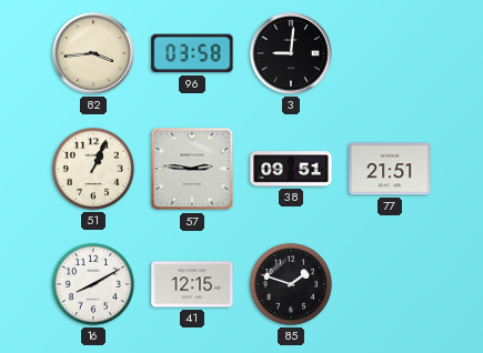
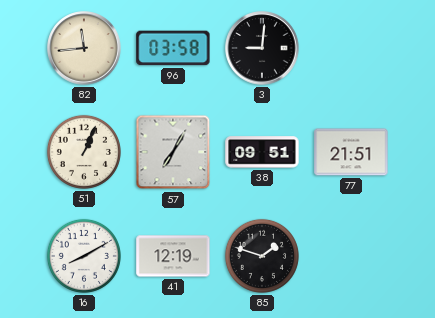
82: 3:44 -> 11:44
57: 2:46 -> 7:05
41: 12:15 -> 12:19
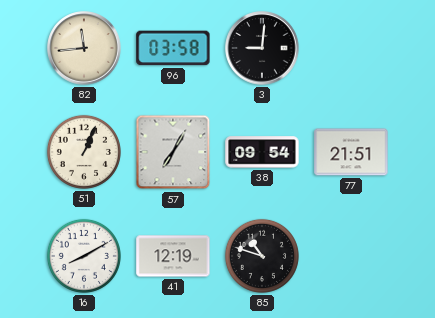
38: 09:51 -> 09:54
85: 1:48 -> 10:48
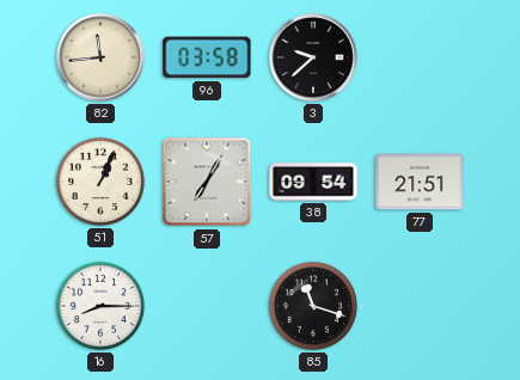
3: 9:01 -> 9:38
16: 8:10 -> 8:15
41: 12:19 -> none
85: 10:48 -> 11:18
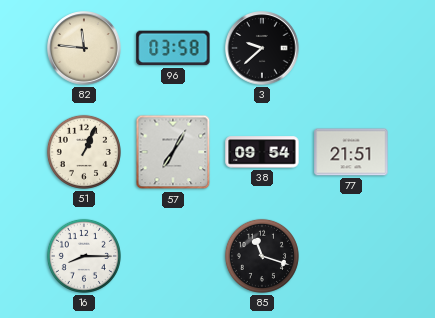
82: 11:44 -> 11:46
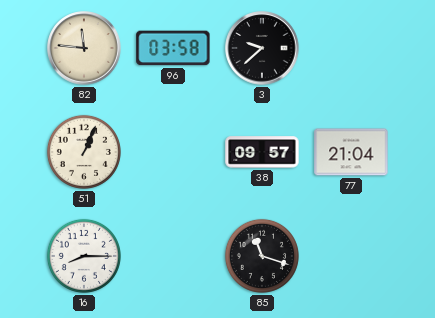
57: 7:05 -> none
38: 09:54 -> 09:57
77: 21:51 -> 21:04
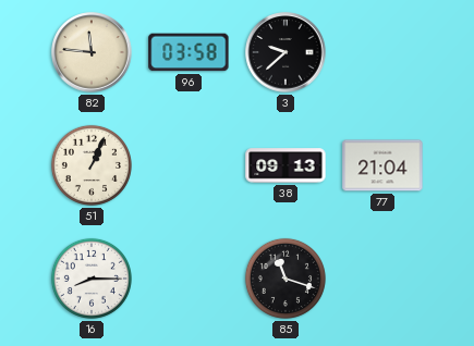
38: 09:57 -> 09:13
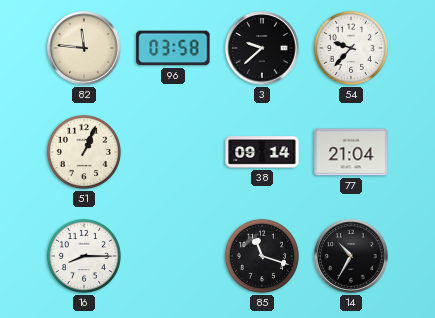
54: none -> 9:37
38: 09:13 -> 09:14
14: none -> 10:35
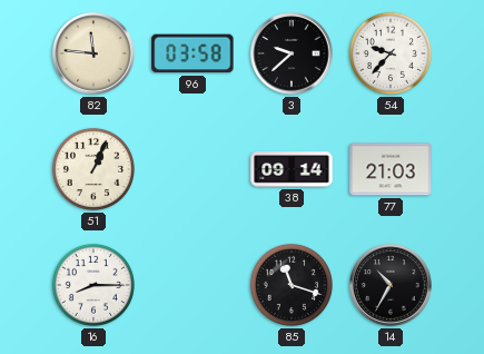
77: 21:04 -> 21:03
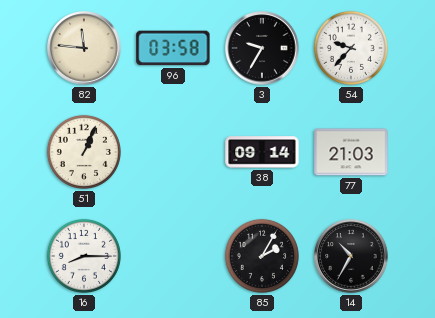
3: 9:38 -> 9:35
85: 11:18 -> 2:05
